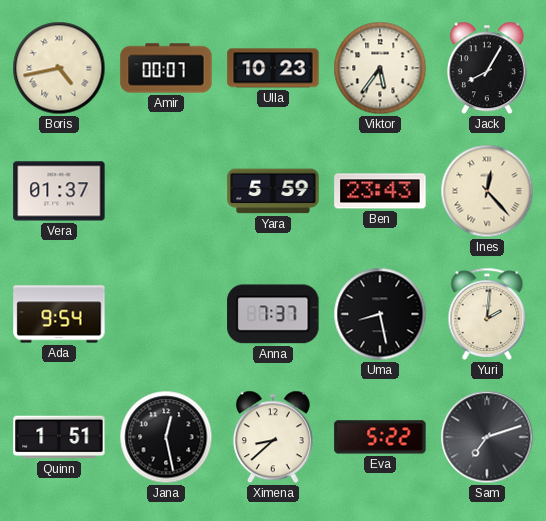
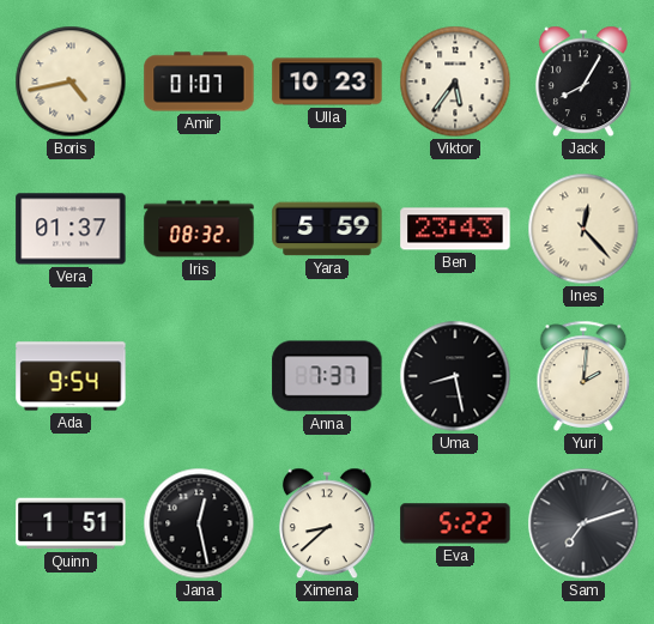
Amir: 00:07 -> 01:07
Iris: none -> 08:32
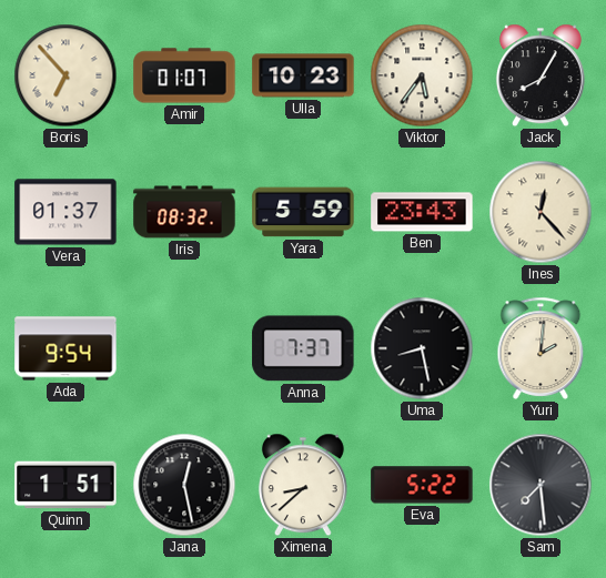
Boris: 4:43 -> 6:53
Sam: 7:12 -> 7:29
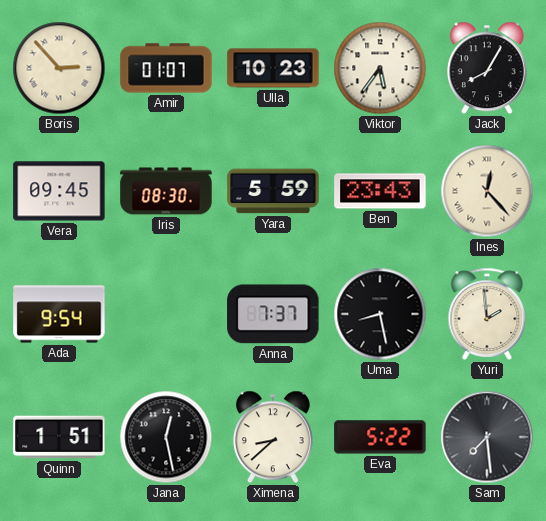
Boris: 6:53 -> 2:53
Vera: 01:37 -> 09:45
Iris: 08:32 -> 08:30
Yuri: 2:01 -> 1:59
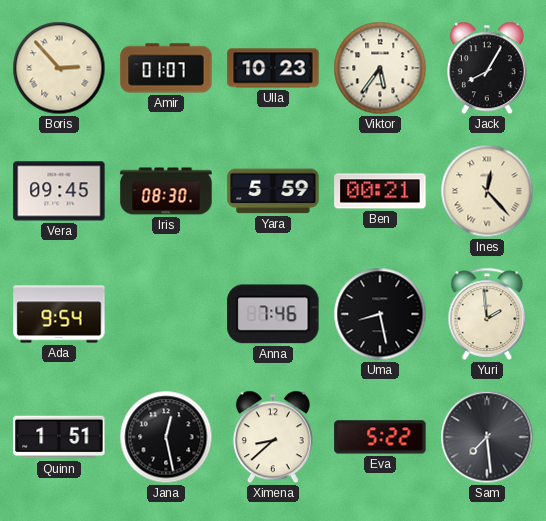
Ben: 23:43 -> 00:21
Anna: 7:37 -> 7:46
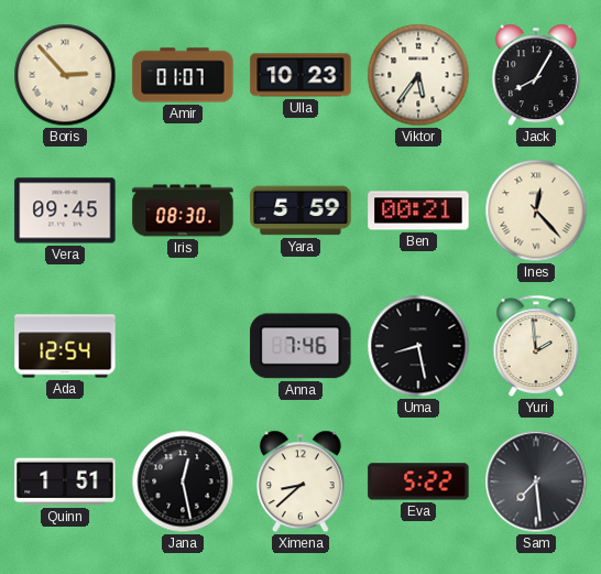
Ada: 9:54 -> 12:54
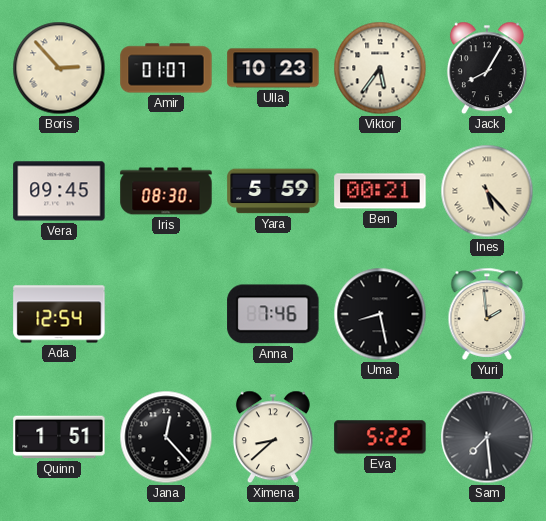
Ines: 12:23 -> 5:23
Jana: 12:28 -> 12:23
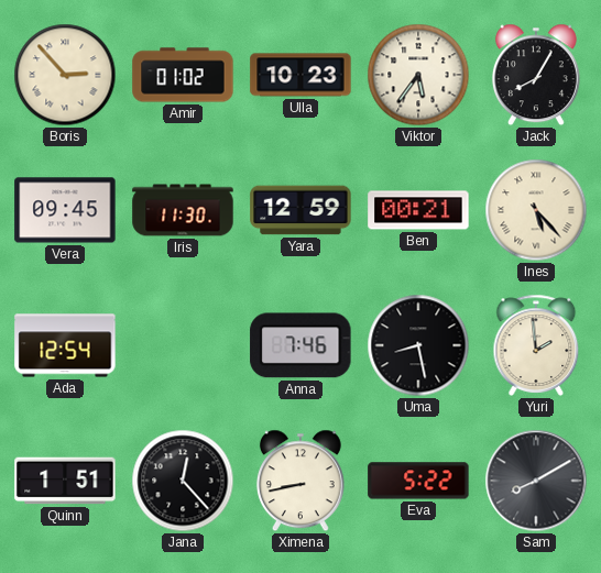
Amir: 01:07 -> 01:02
Iris: 08:30 -> 11:30
Yara: 5:59 -> 12:59
Ximena: 8:38 -> 8:43
Sam: 7:29 -> 8:10
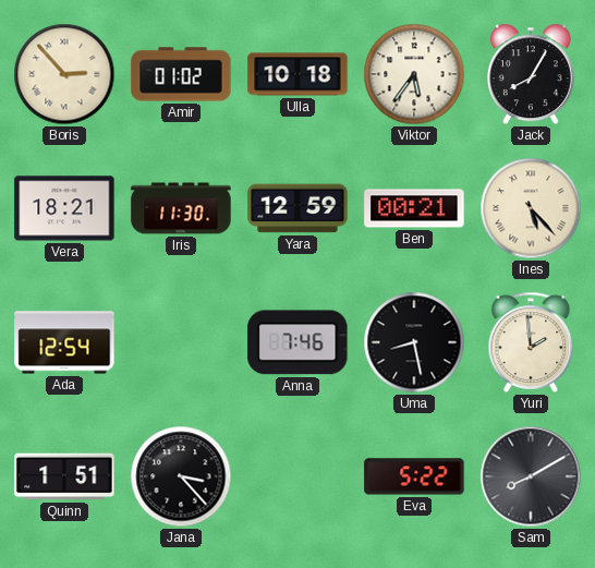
Ulla: 10:23 -> 10:18
Vera: 09:45 -> 18:21
Jana: 12:23 -> 3:23
Ximena: 8:43 -> none
